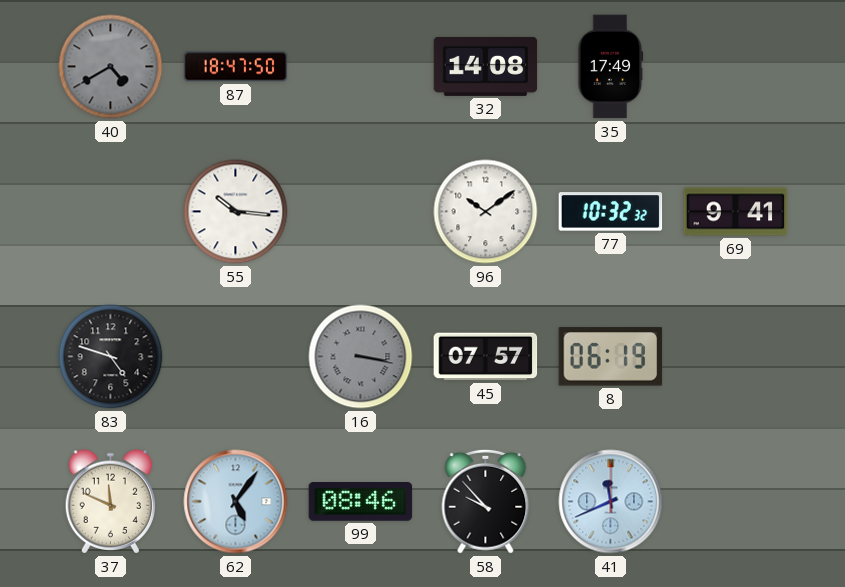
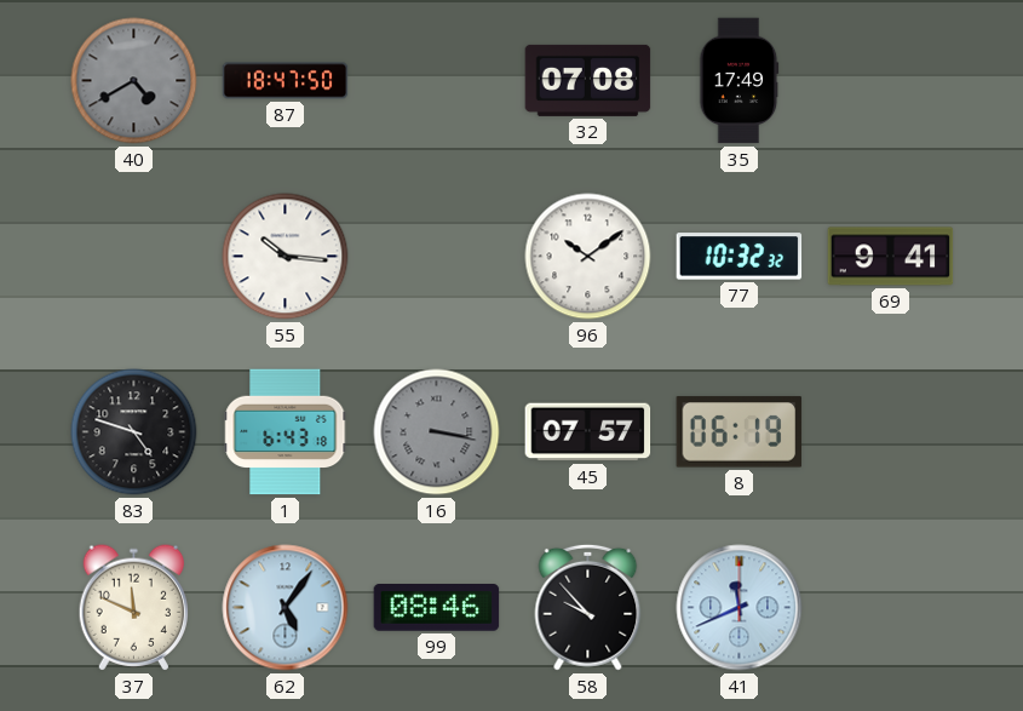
32: 14:08 -> 07:08
1: none -> 6:43
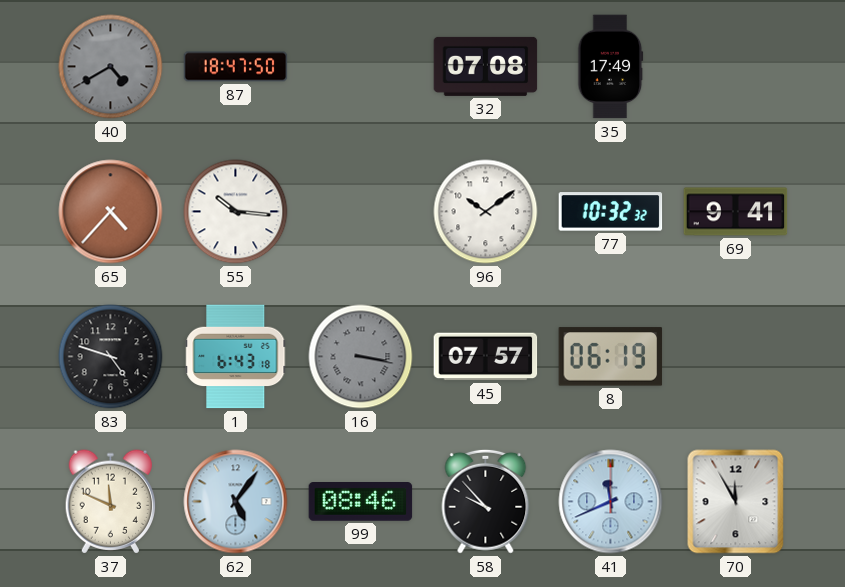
65: none -> 4:37
70: none -> 11:55
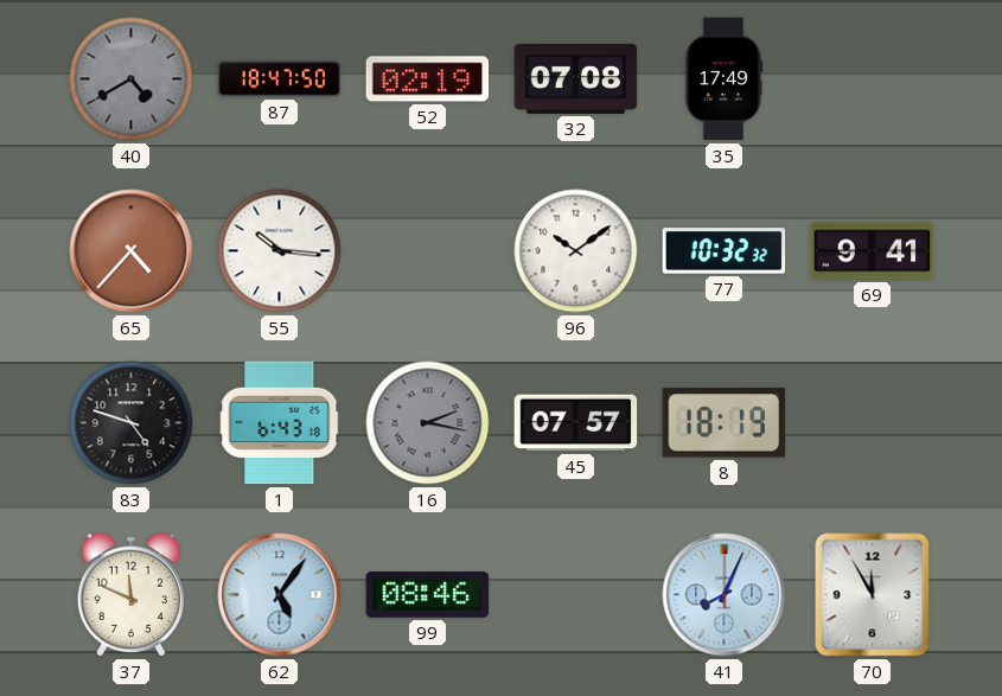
52: none -> 02:19
16: 3:17 -> 2:17
8: 06:19 -> 18:19
58: 9:53 -> none
41: 11:41 -> 8:04
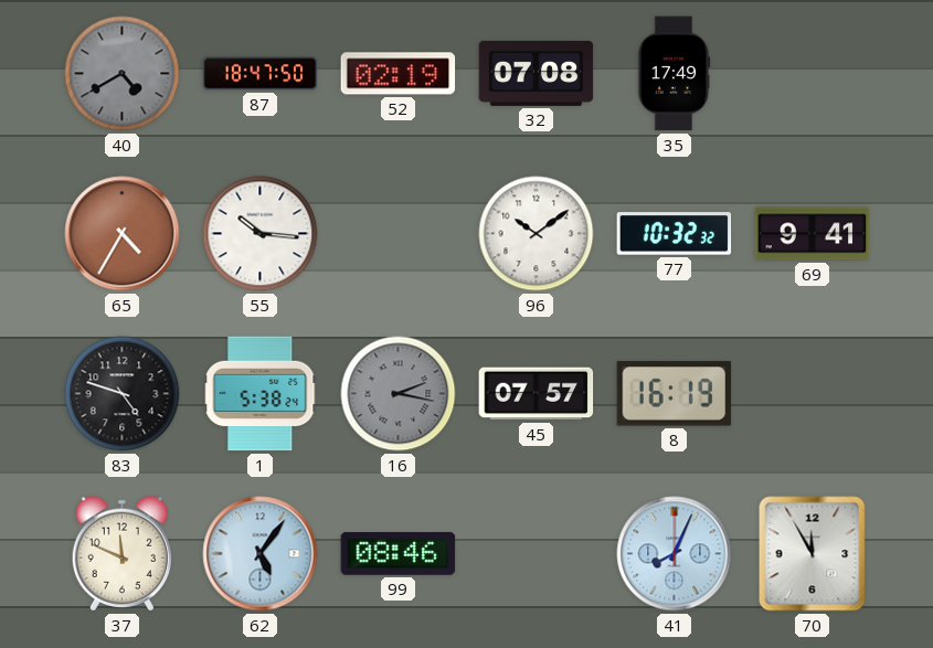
65: 4:37 -> 4:35
1: 6:43 -> 5:38
8: 18:19 -> 16:19
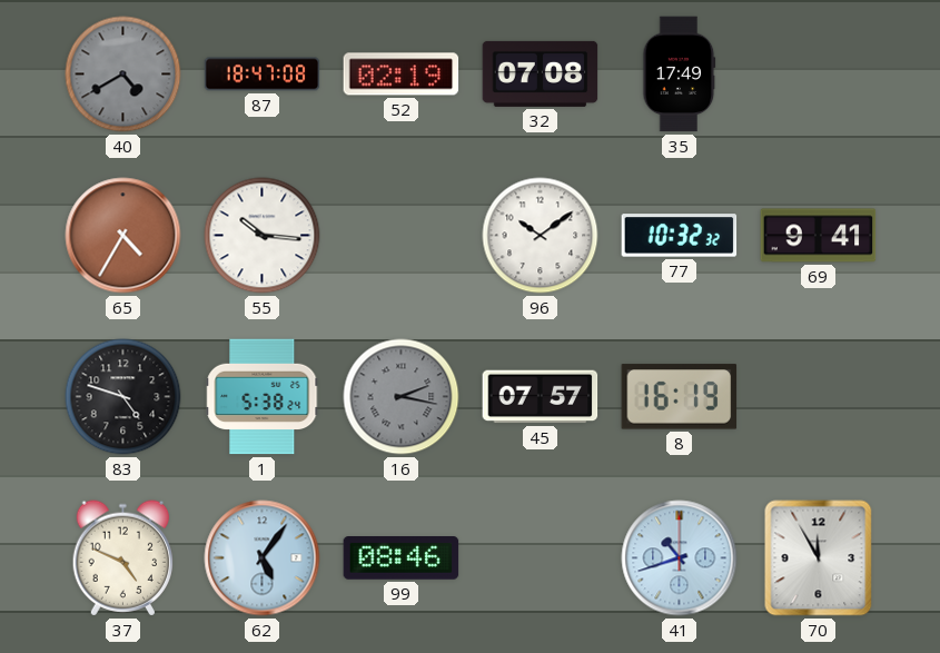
87: 18:47:50 -> 18:47:08
37: 11:49 -> 4:49
41: 8:04 -> 10:42
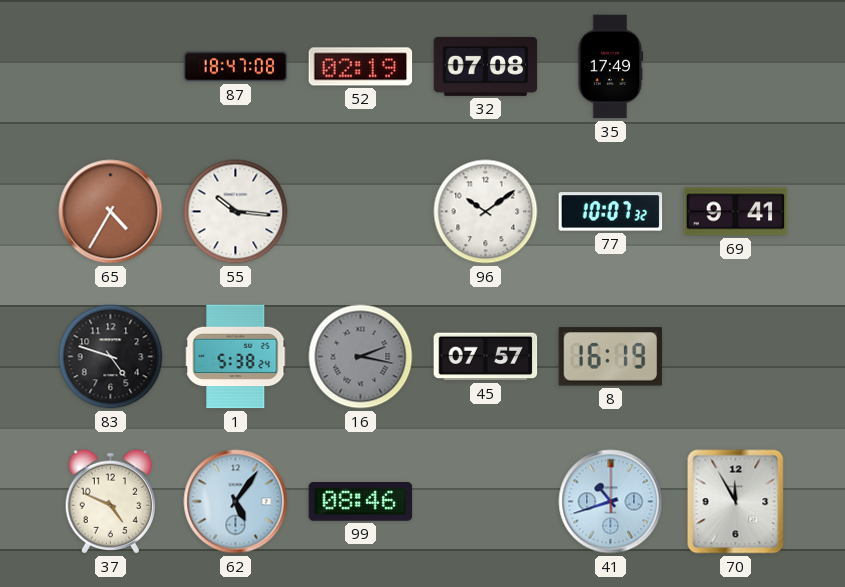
40: 4:40 -> none
77: 10:32 -> 10:07
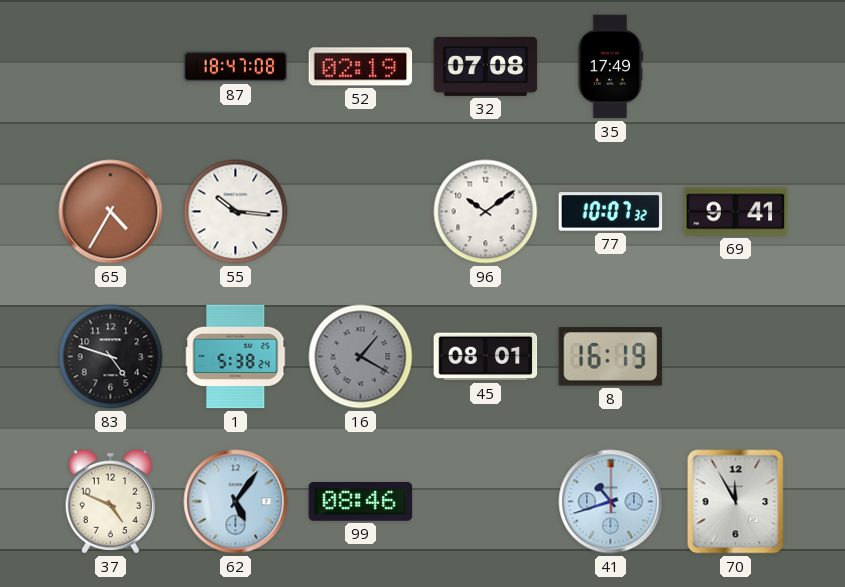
16: 2:17 -> 1:20
45: 07:57 -> 08:01
